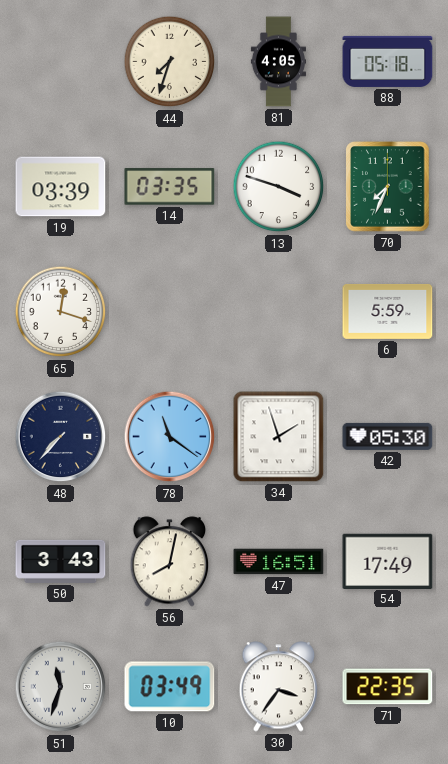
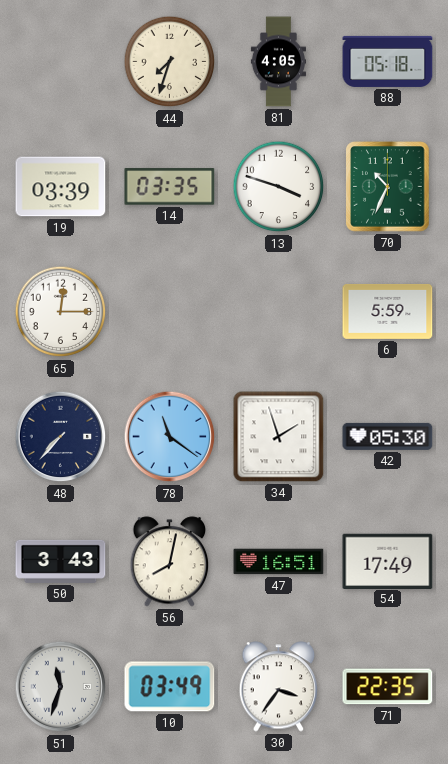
70: 7:34 -> 10:34
65: 12:18 -> 12:15
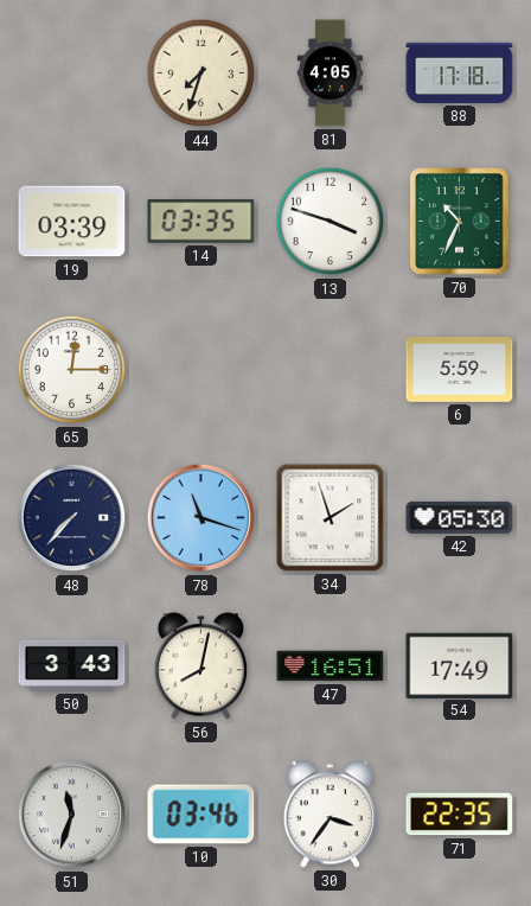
88: 05:18 -> 17:18
78: 11:21 -> 11:18
10: 03:49 -> 03:46
